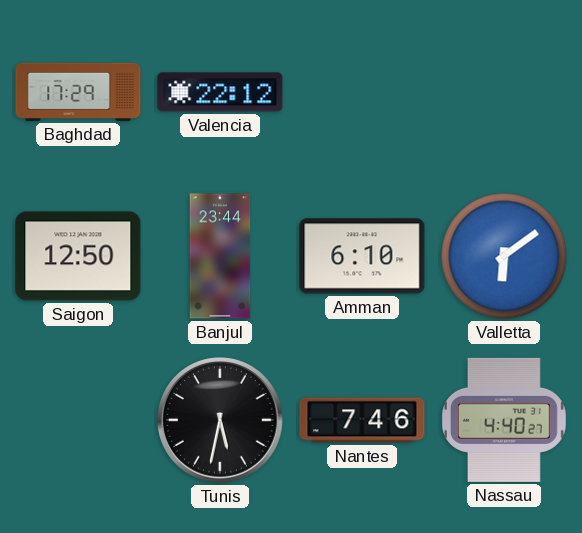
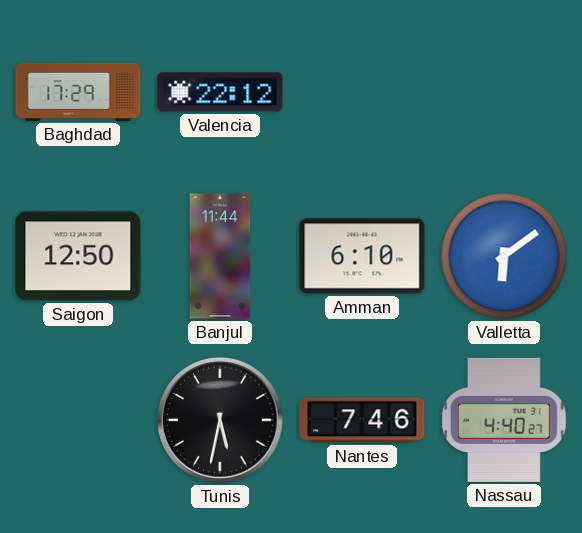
Banjul: 23:44 -> 11:44
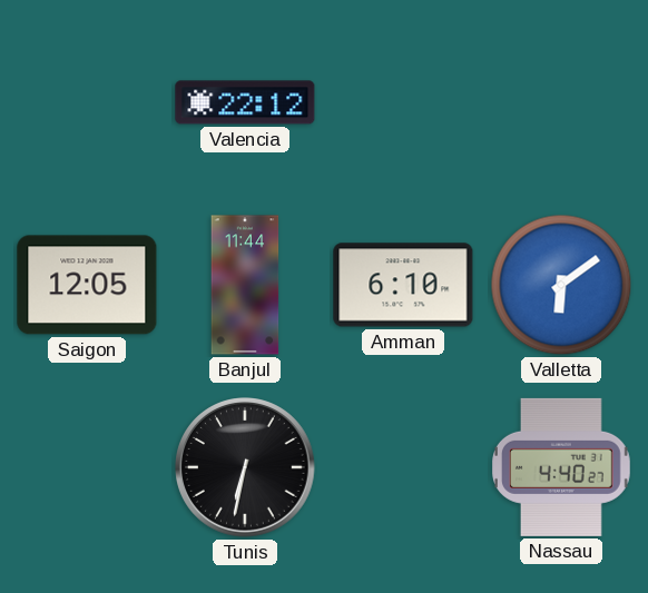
Baghdad: 17:29 -> none
Saigon: 12:50 -> 12:05
Tunis: 5:32 -> 6:32
Nantes: 7:46 -> none
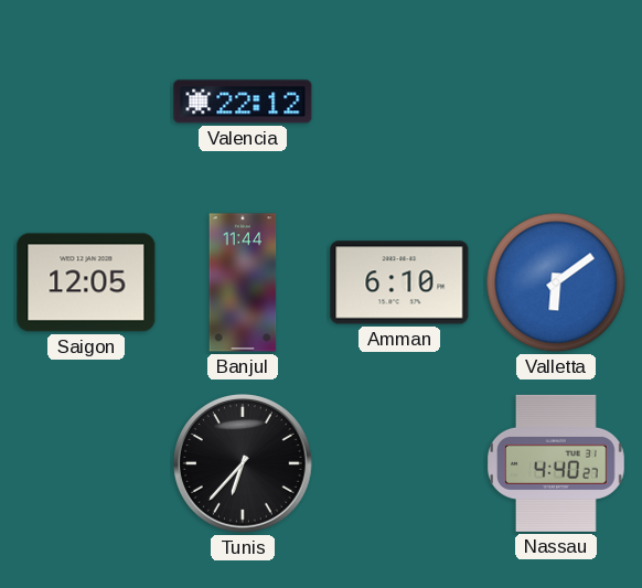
Tunis: 6:32 -> 6:37
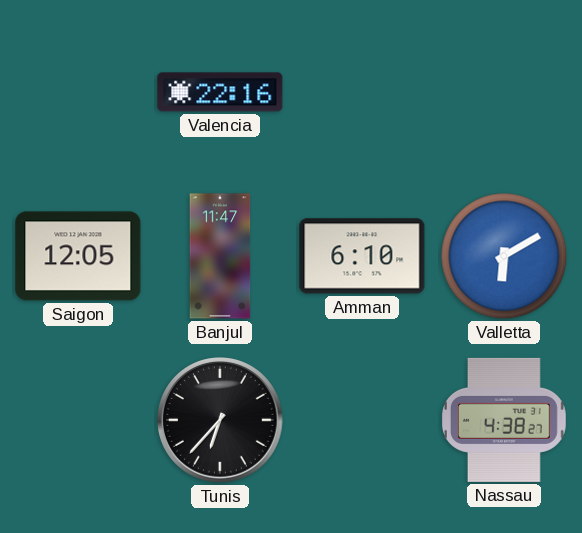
Valencia: 22:12 -> 22:16
Banjul: 11:44 -> 11:47
Valletta: 6:09 -> 6:10
Nassau: 4:40 -> 4:38
